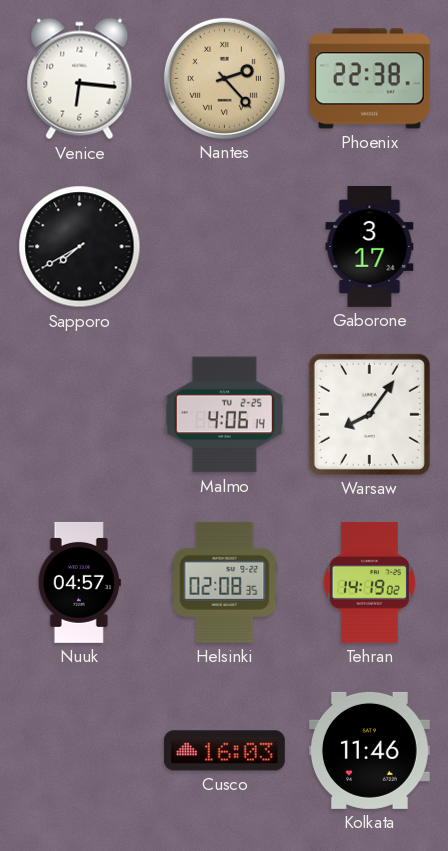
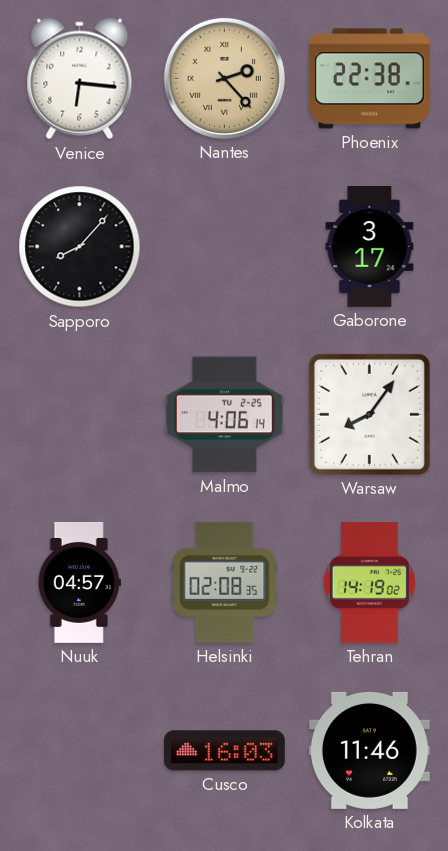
Sapporo: 7:40 -> 8:07
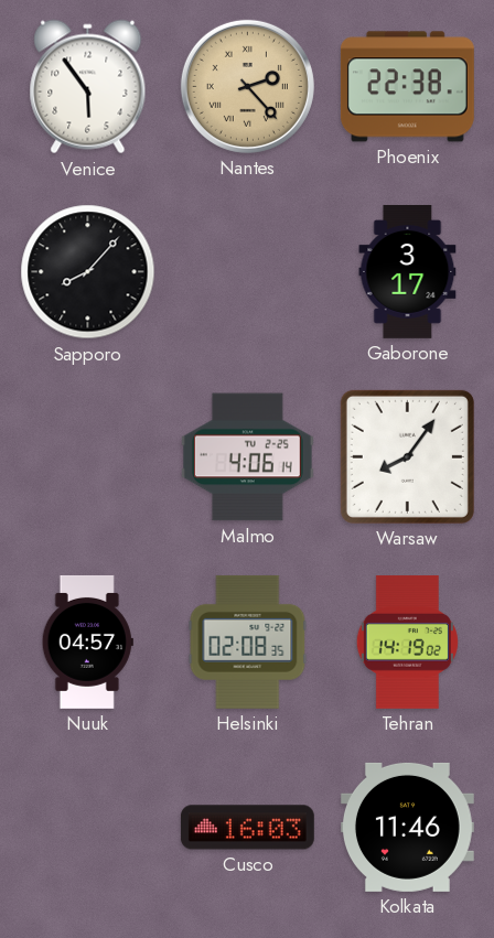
Venice: 6:16 -> 5:54
